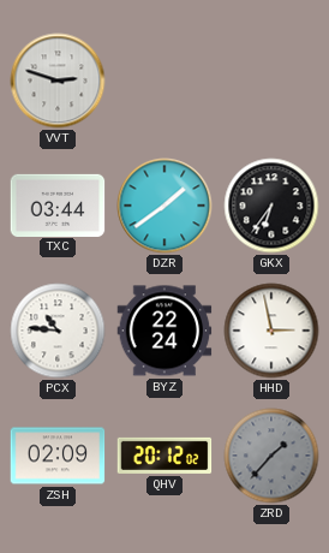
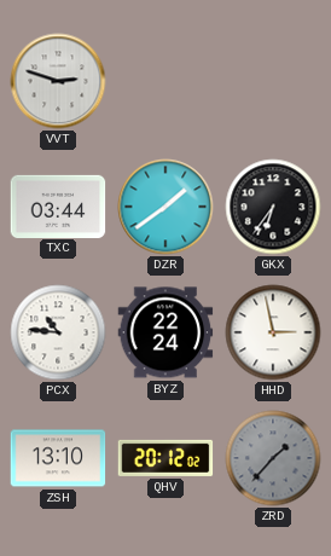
ZSH: 02:09 -> 13:10
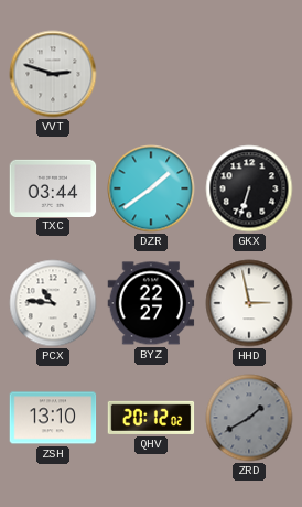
GKX: 6:36 -> 6:33
BYZ: 22:24 -> 22:27
ZRD: 1:37 -> 1:40
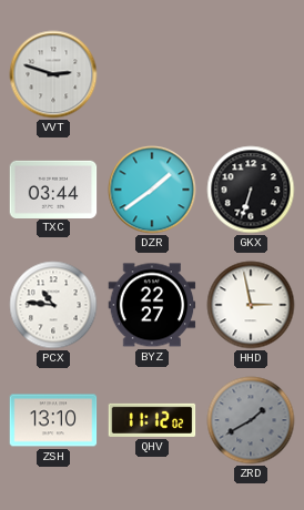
QHV: 20:12 -> 11:12
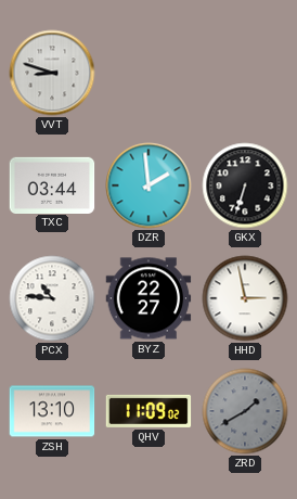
VVT: 2:48 -> 8:48
DZR: 1:39 -> 1:59
QHV: 11:12 -> 11:09
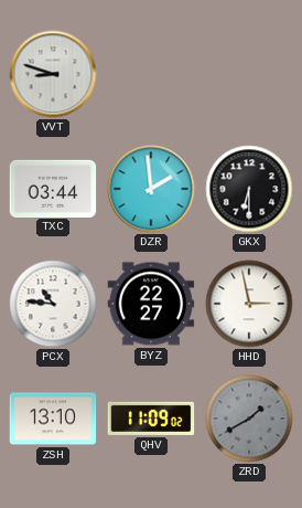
GKX: 6:33 -> 6:30
